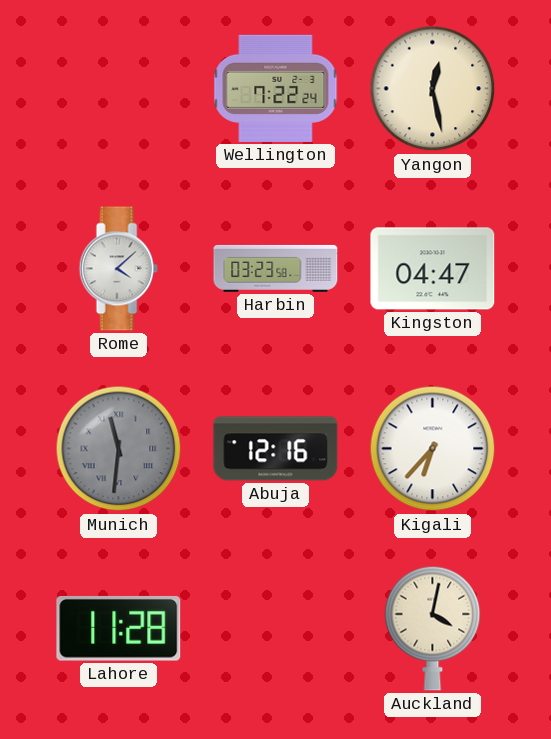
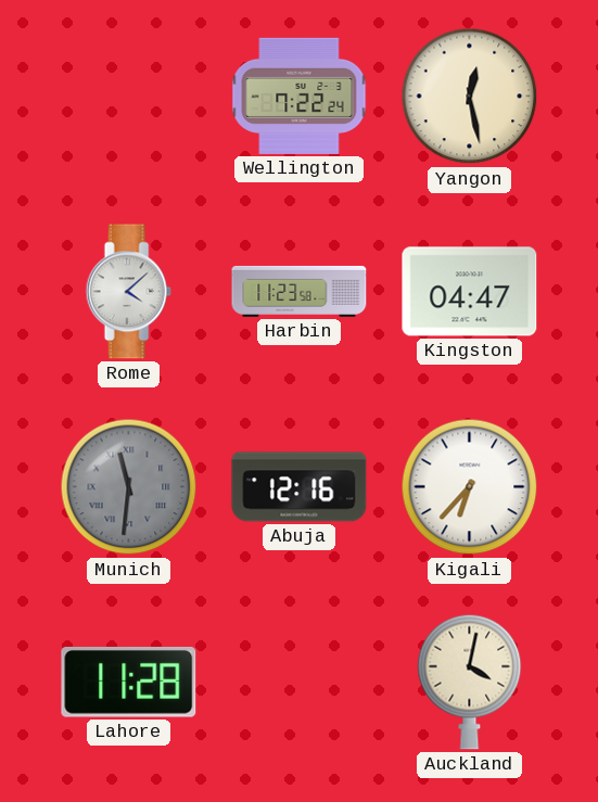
Harbin: 03:23 -> 11:23
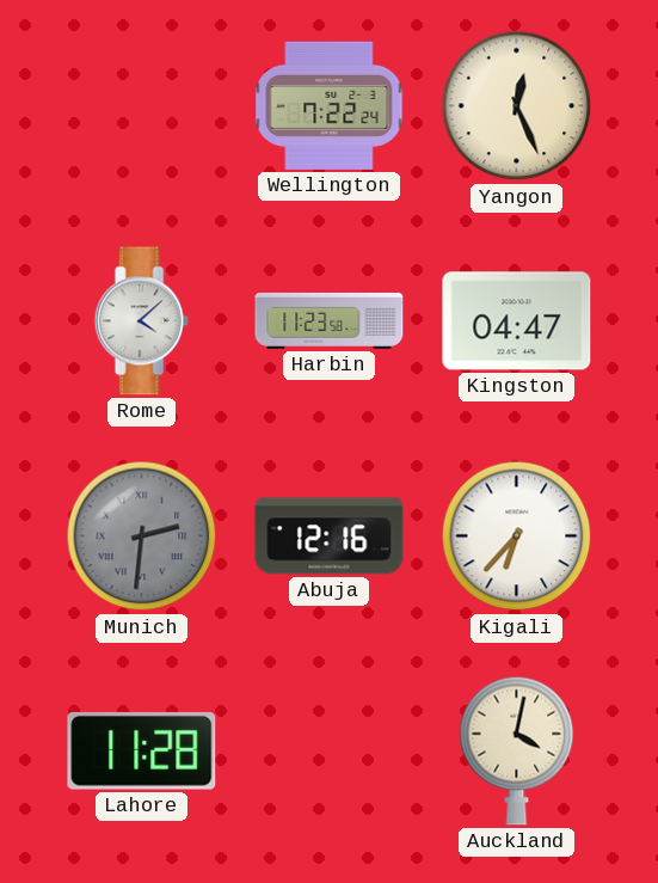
Yangon: 12:28 -> 12:26
Munich: 11:31 -> 2:31
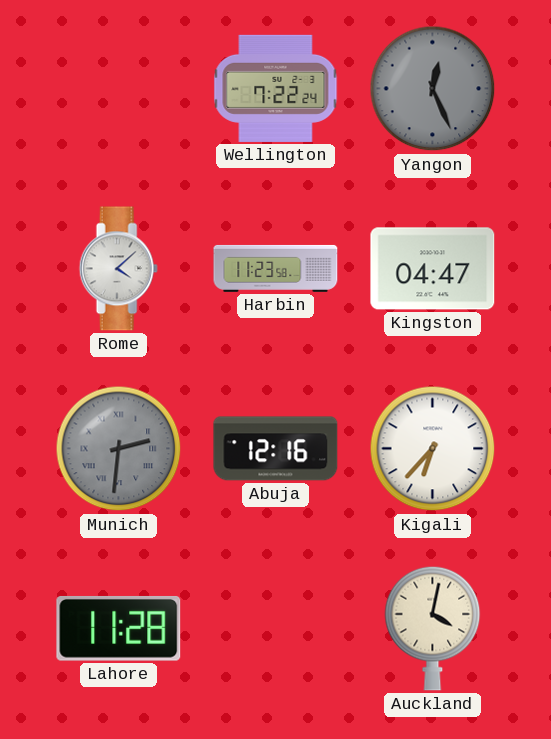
Yangon dial: cream -> grey
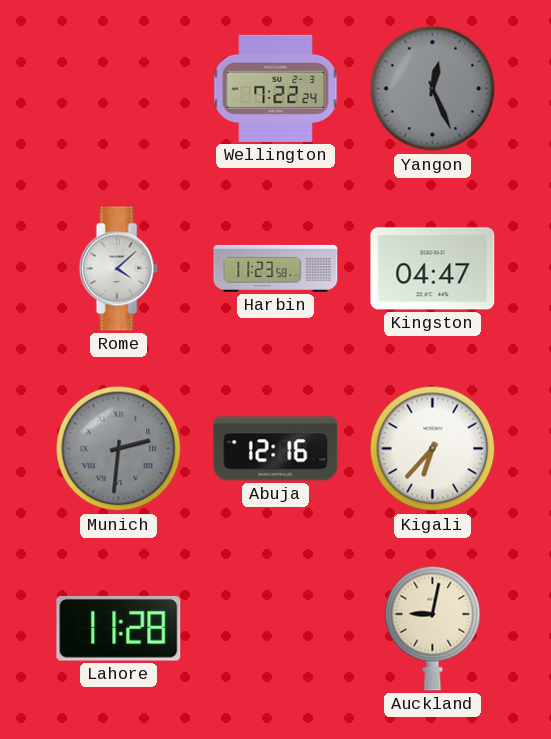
Auckland: 4:02 -> 9:02
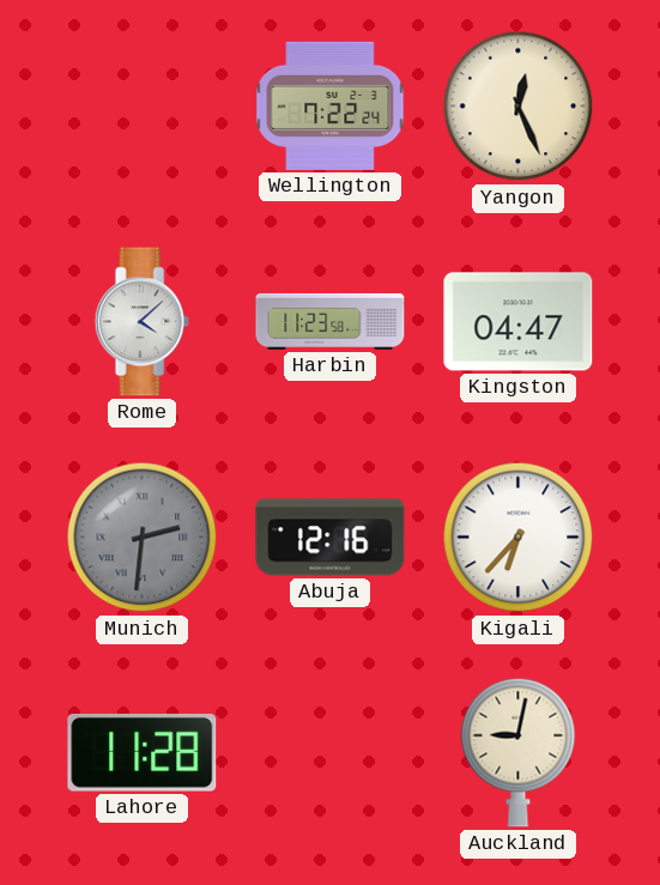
Yangon dial: grey -> cream
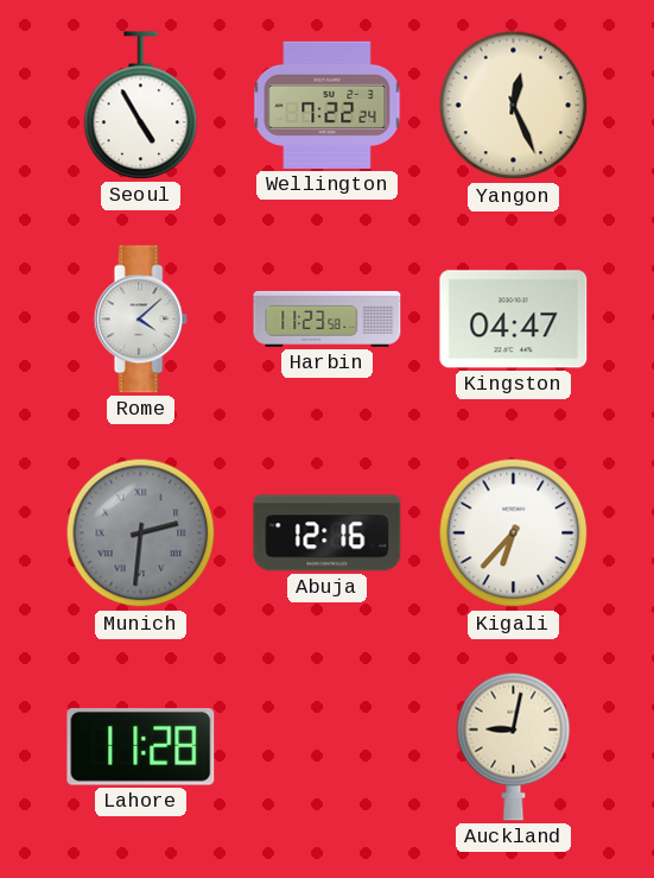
Seoul: none -> 4:55
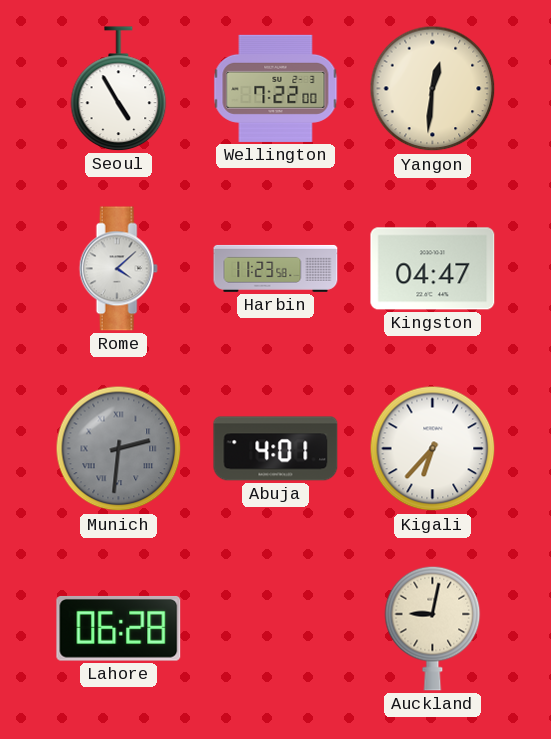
Wellington: 7:22:24 -> 7:22:00
Yangon: 12:26 -> 12:31
Abuja: 12:16 -> 4:01
Lahore: 11:28 -> 06:28
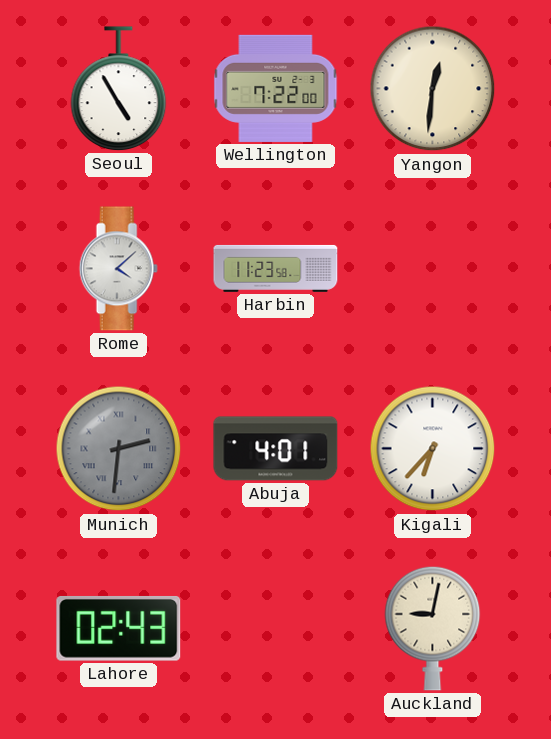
Kingston: 04:47 -> none
Lahore: 06:28 -> 02:43
